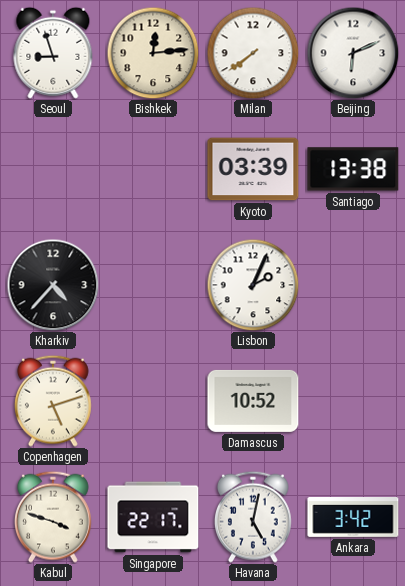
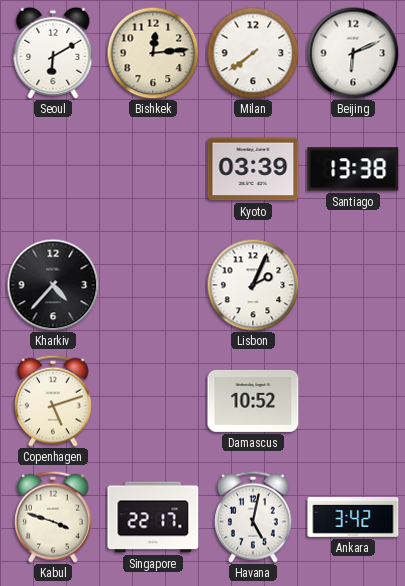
Seoul: 8:57 -> 6:10
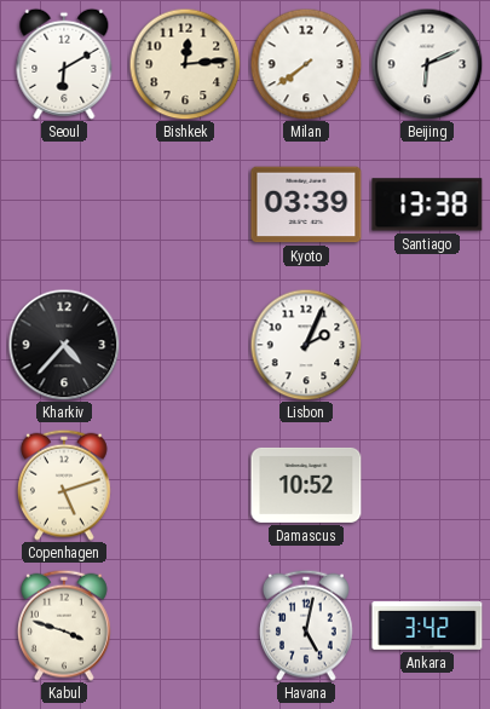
Singapore: 22:17 -> none
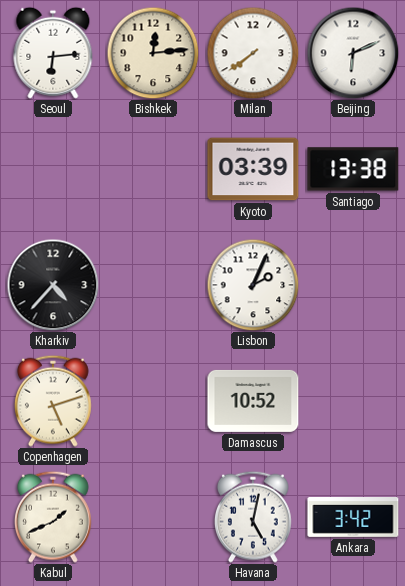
Seoul: 6:10 -> 6:14
Kabul: 3:48 -> 1:41
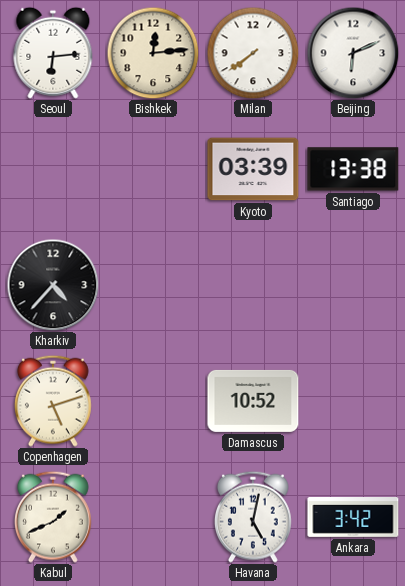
Lisbon: 2:04 -> none
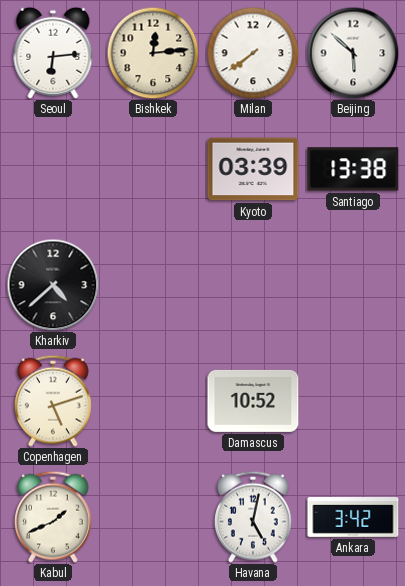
Beijing: 6:11 -> 5:52
Kharkiv: 4:37 -> 4:38
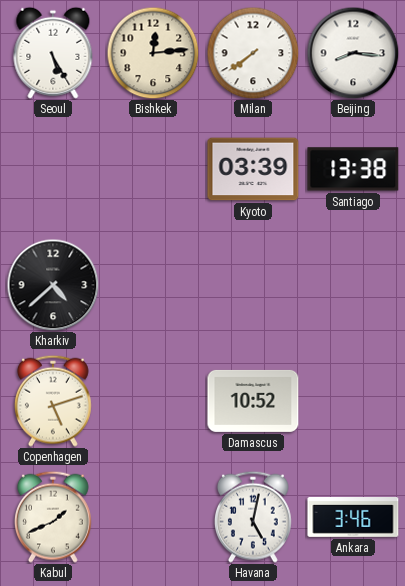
Seoul: 6:14 -> 5:25
Beijing: 5:52 -> 8:16
Ankara: 3:42 -> 3:46
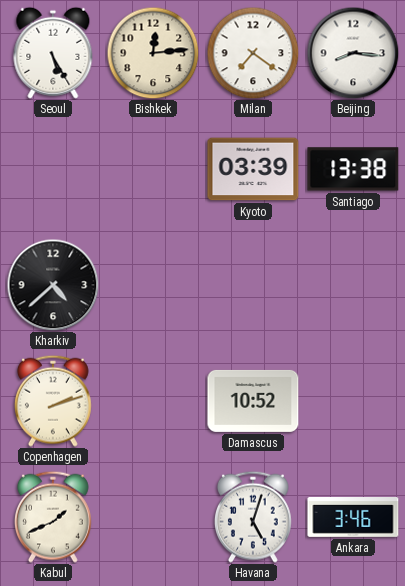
Milan: 7:39 -> 7:21
Copenhagen: 5:12 -> 2:12
Havana: 5:02 -> 5:03
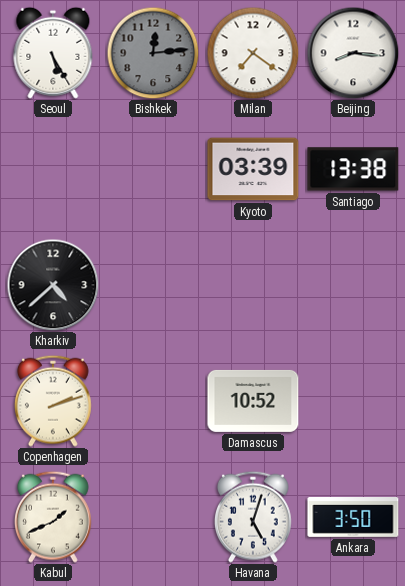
Bishkek dial: cream -> grey
Ankara: 3:46 -> 3:50
